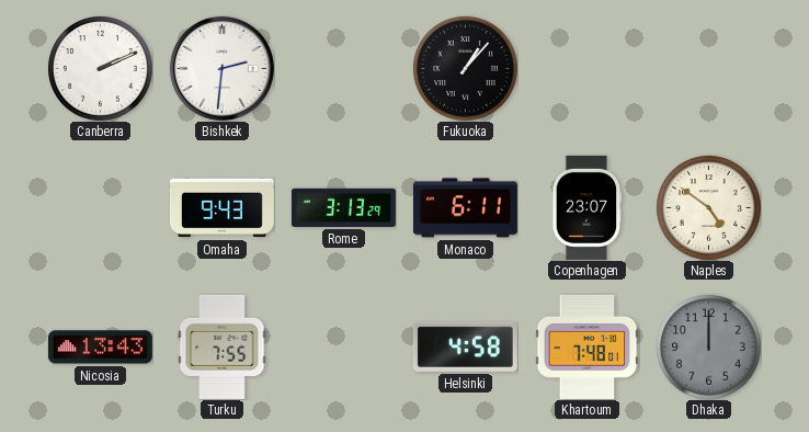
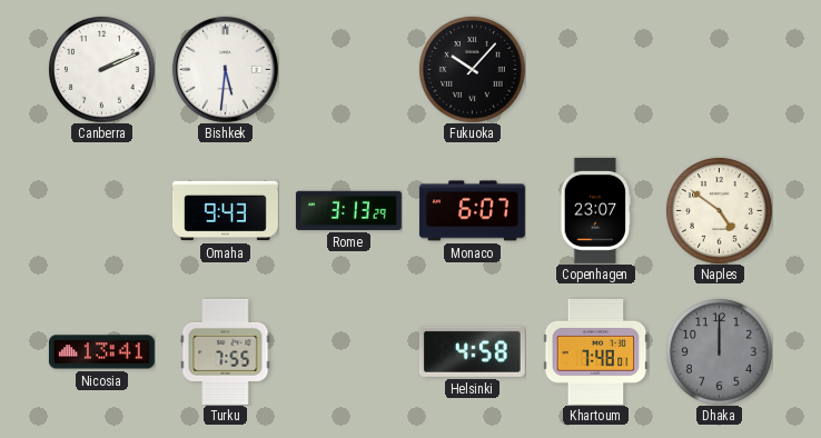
Bishkek: 2:31 -> 5:31
Fukuoka: 1:07 -> 10:07
Monaco: 6:11 -> 6:07
Nicosia: 13:43 -> 13:41
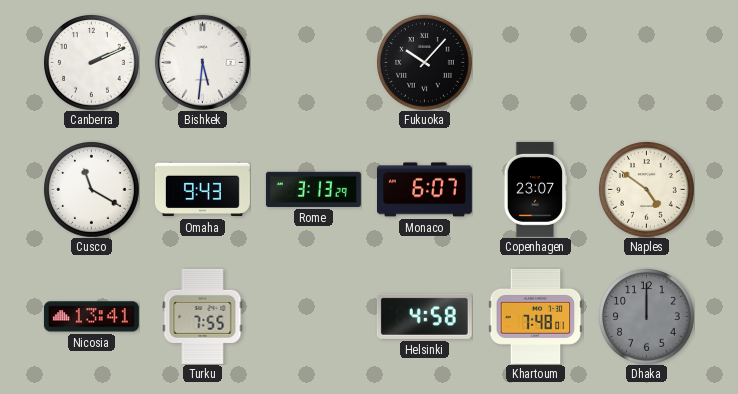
Cusco: none -> 11:20
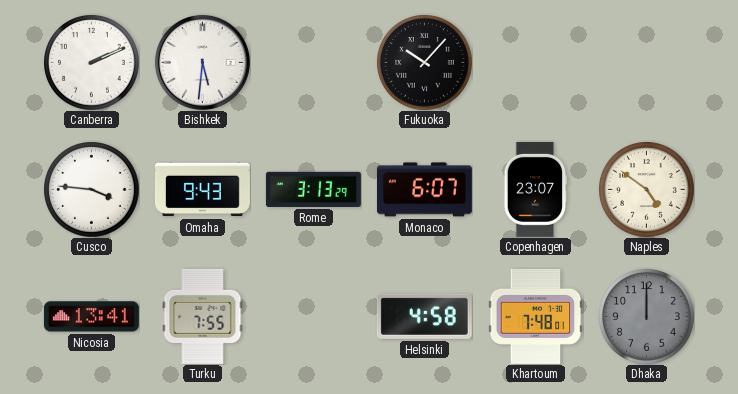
Cusco: 11:20 -> 3:46
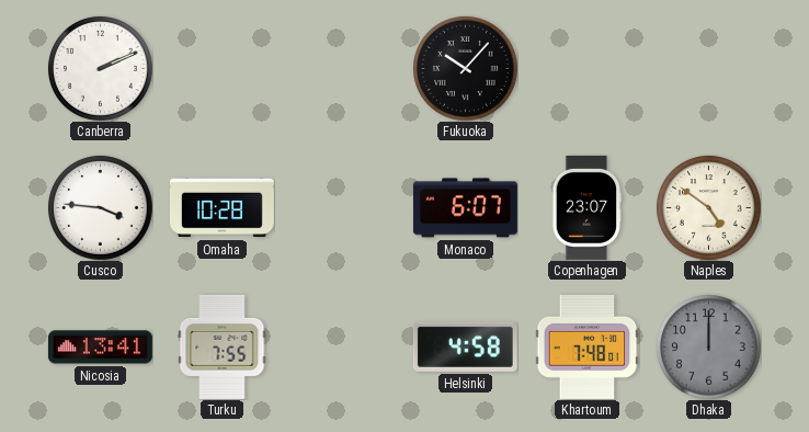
Bishkek: 5:31 -> none
Omaha: 9:43 -> 10:28
Rome: 3:13 -> none
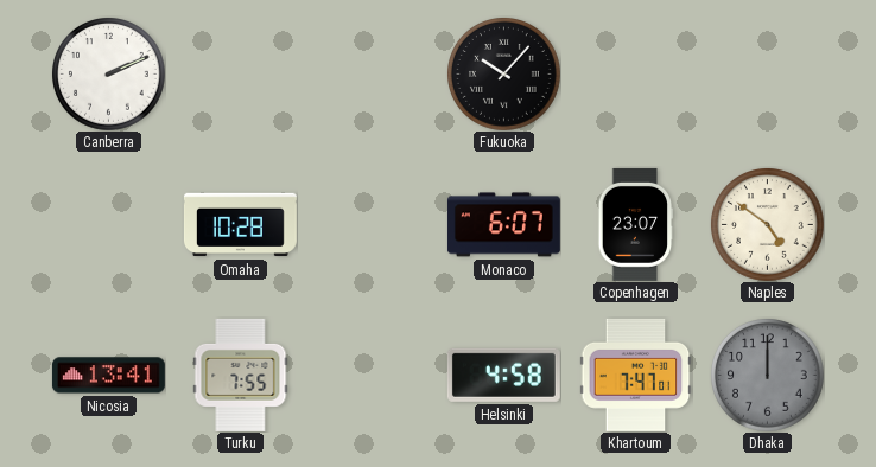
Cusco: 3:46 -> none
Khartoum: 7:48 -> 7:47
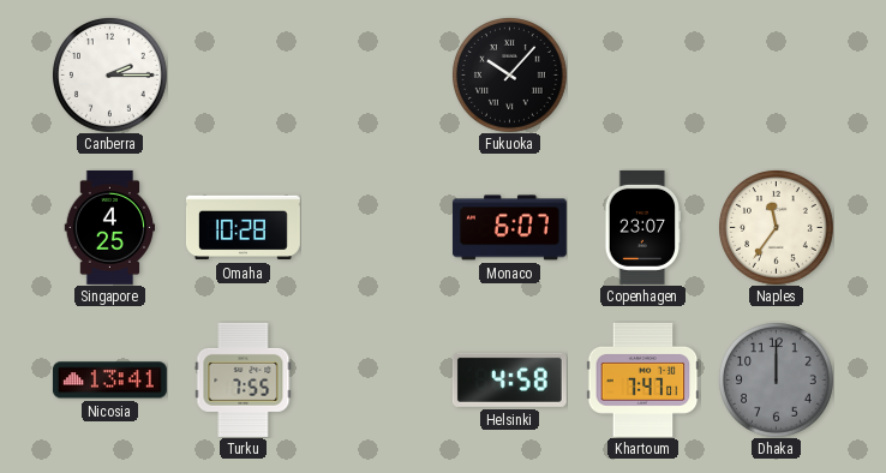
Canberra: 2:11 -> 2:15
Singapore: none -> 4:25
Naples: 4:51 -> 11:36
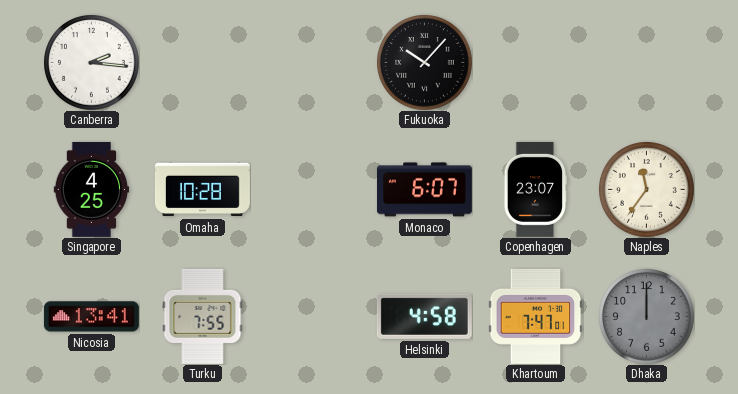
Canberra: 2:15 -> 2:16
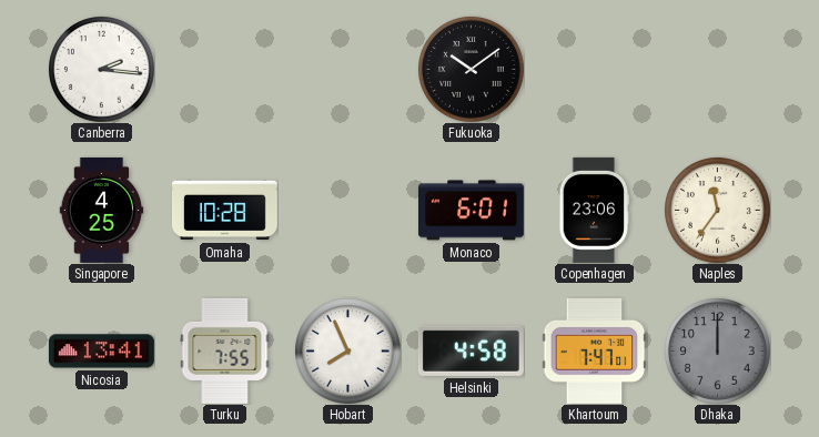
Fukuoka: 10:07 -> 10:09
Monaco: 6:07 -> 6:01
Copenhagen: 23:07 -> 23:06
Hobart: none -> 7:56
